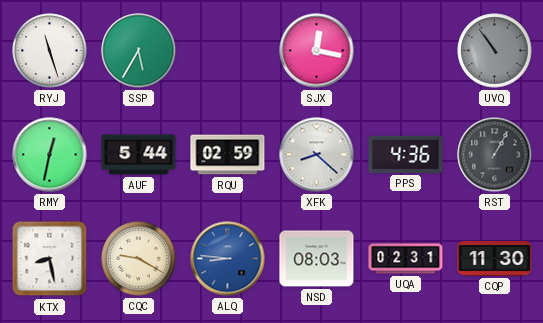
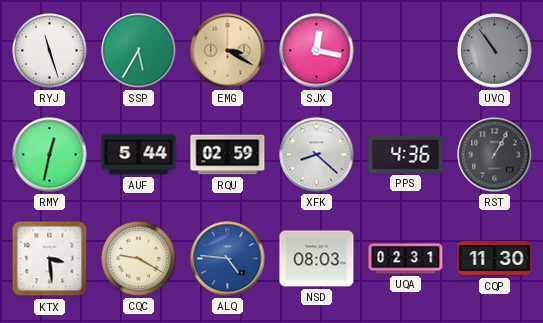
EMG: none -> 3:20
KTX: 8:28 -> 3:29
ALQ: 8:46 -> 4:46
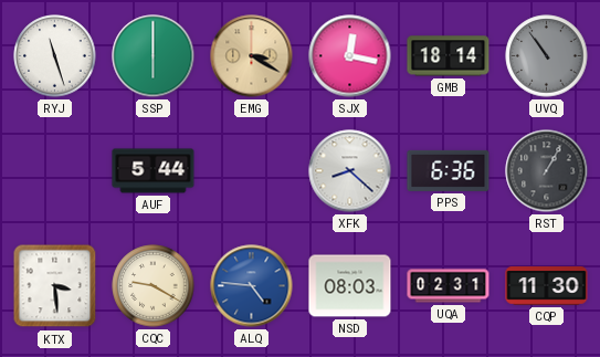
SSP: 5:35 -> 6:00
GMB: none -> 18:14
RMY: 12:32 -> none
RQU: 02:59 -> none
PPS: 4:36 -> 6:36
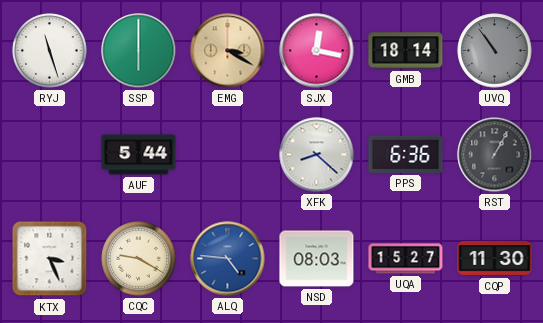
KTX: 3:29 -> 3:26
UQA: 02:31 -> 15:27
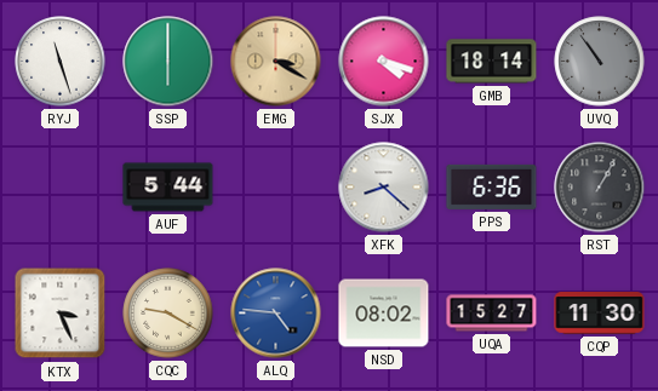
SJX: 12:17 -> 4:18
NSD: 08:03 -> 08:02
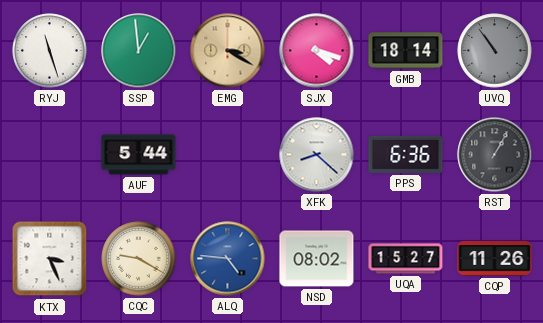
SSP: 6:00 -> 12:59
CQP: 11:30 -> 11:26
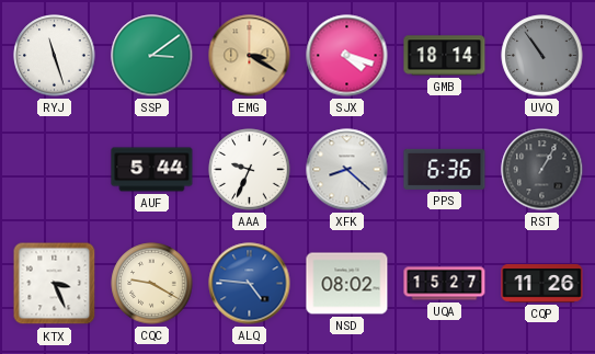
SSP: 12:59 -> 3:09
AAA: none -> 9:34
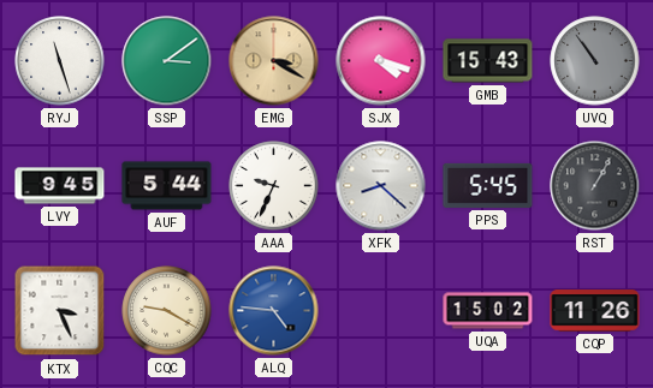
GMB: 18:14 -> 15:43
LVY: none -> 9:45
PPS: 6:36 -> 5:45
NSD: 08:02 -> none
UQA: 15:27 -> 15:02
